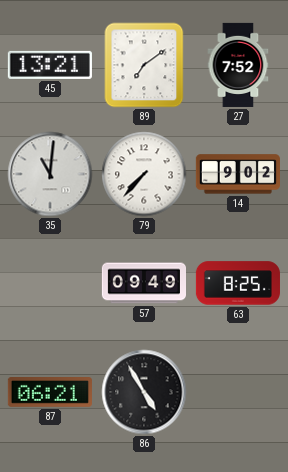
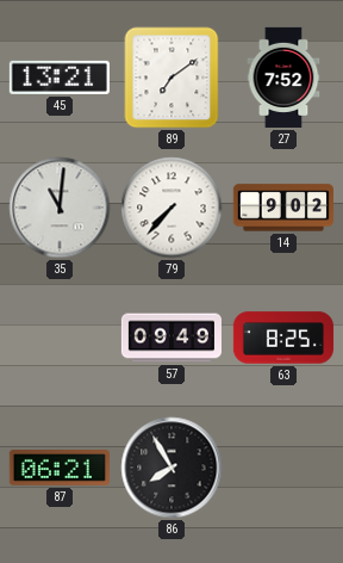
86: 4:55 -> 7:55
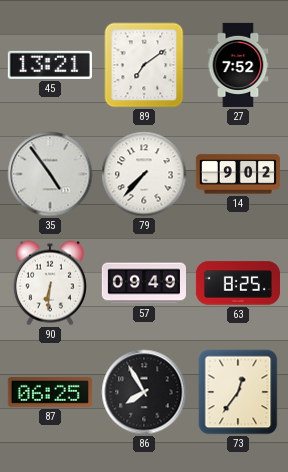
35: 11:01 -> 4:54
90: none -> 6:31
87: 06:21 -> 06:25
73: none -> 12:36
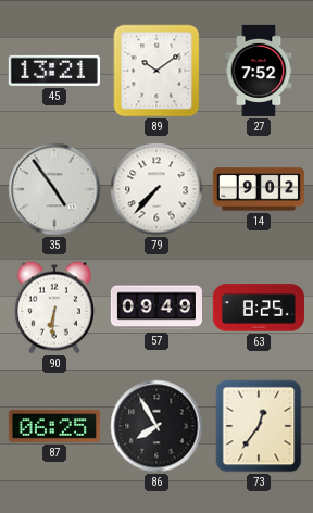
89: 7:09 -> 10:09
